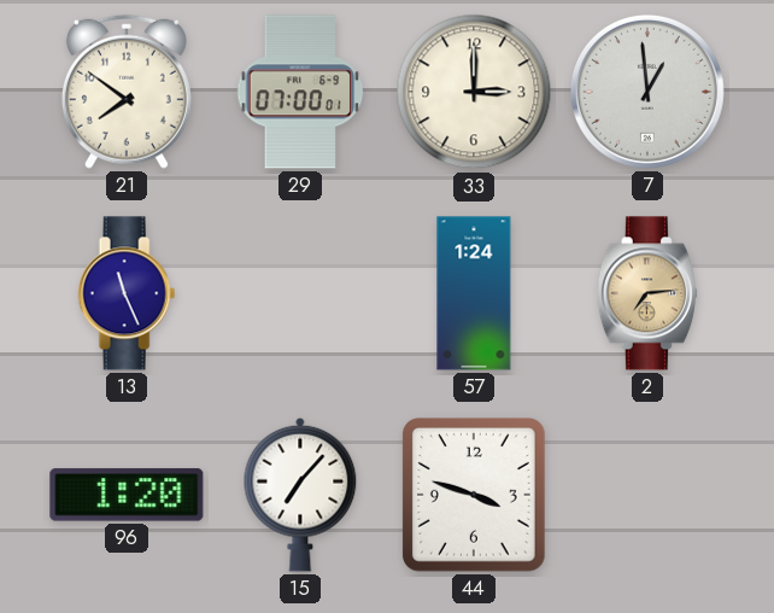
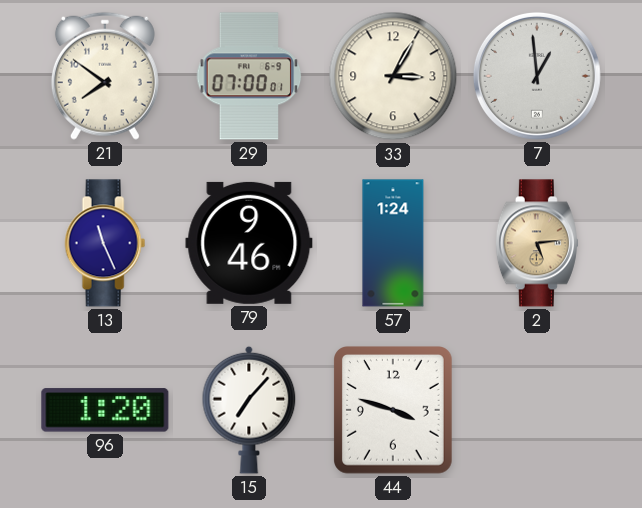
33: 3:00 -> 3:05
79: none -> 9:46
2: 7:14 -> 5:14
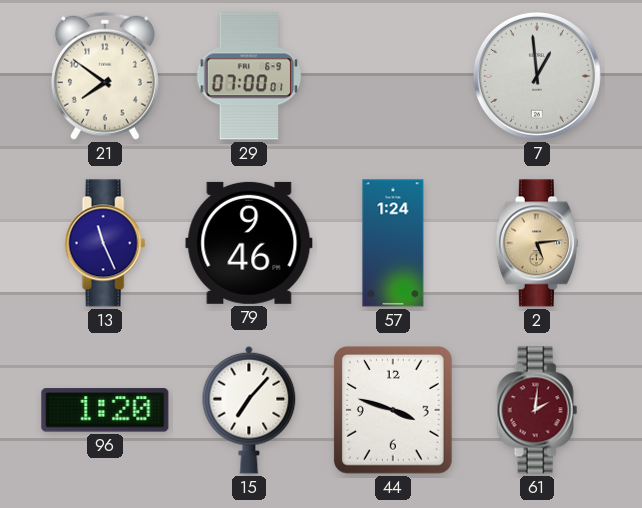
33: 3:05 -> none
61: none -> 2:01
